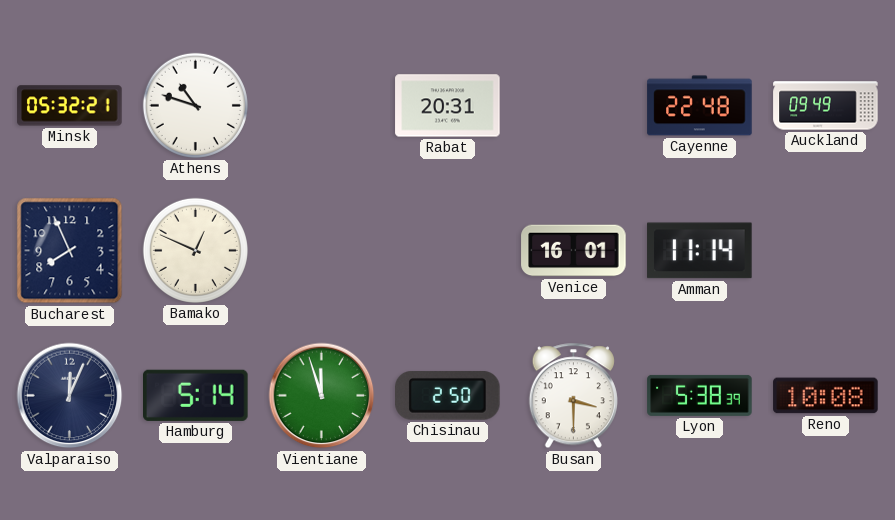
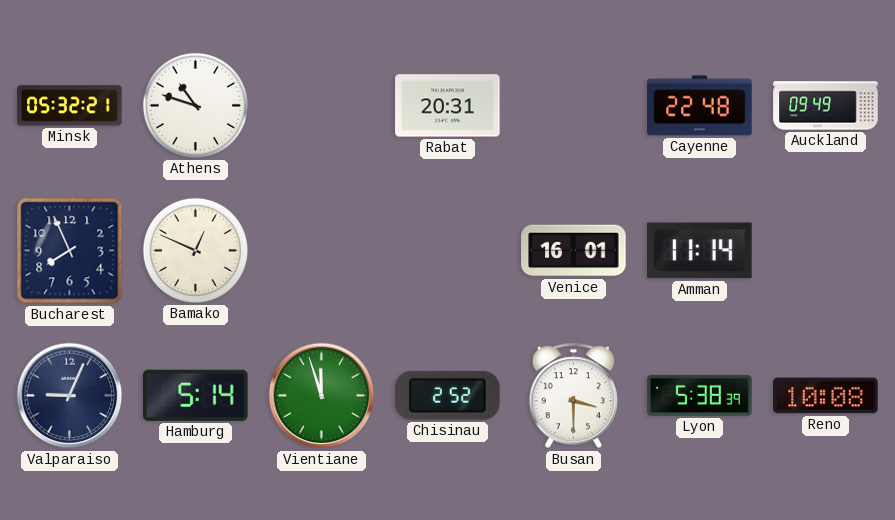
Valparaiso: 12:04 -> 9:04
Chisinau: 2:50 -> 2:52
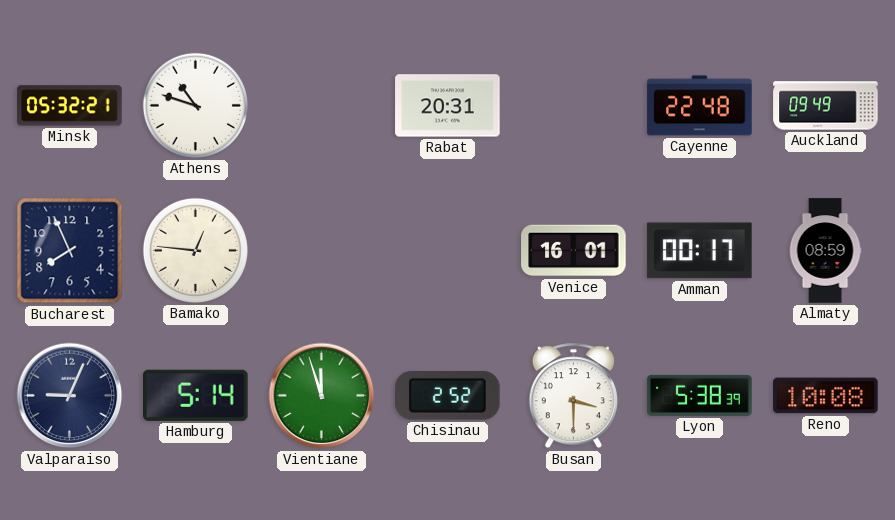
Bamako: 12:49 -> 12:46
Amman: 11:14 -> 00:17
Almaty: none -> 08:59
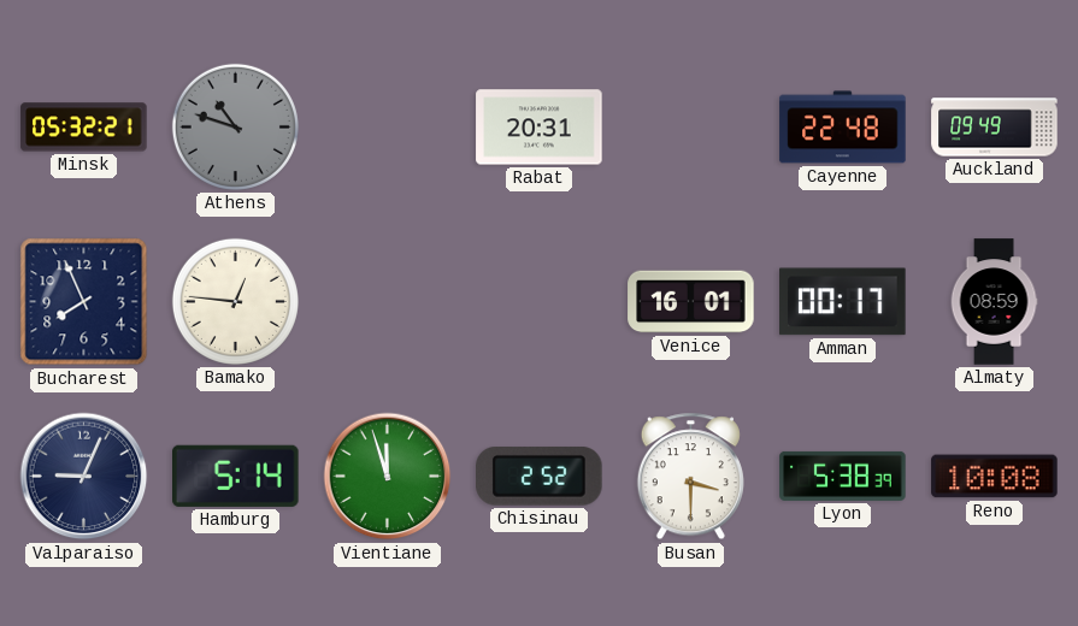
Athens dial: white -> grey
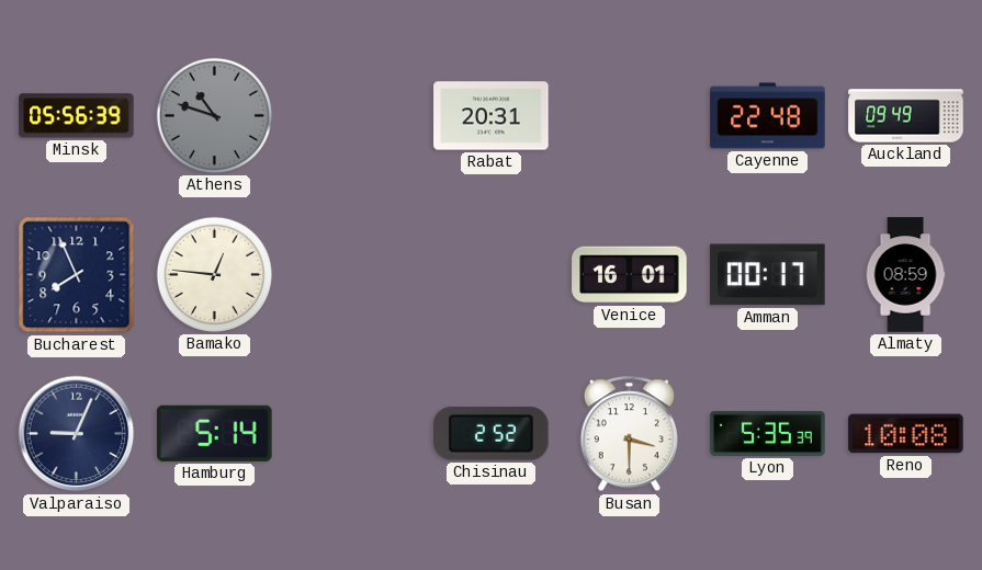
Minsk: 05:32 -> 05:56
Vientiane: 11:57 -> none
Lyon: 5:38 -> 5:35
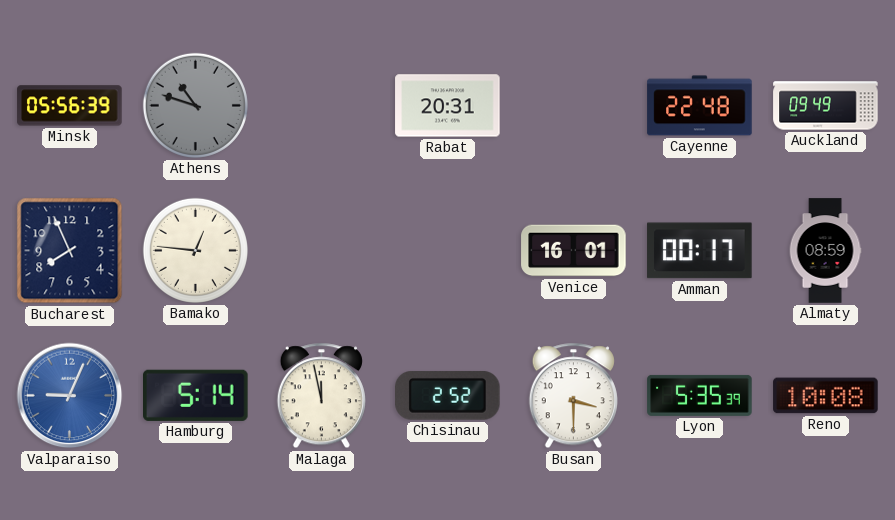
Valparaiso dial: navy -> blue
Malaga: none -> 11:58
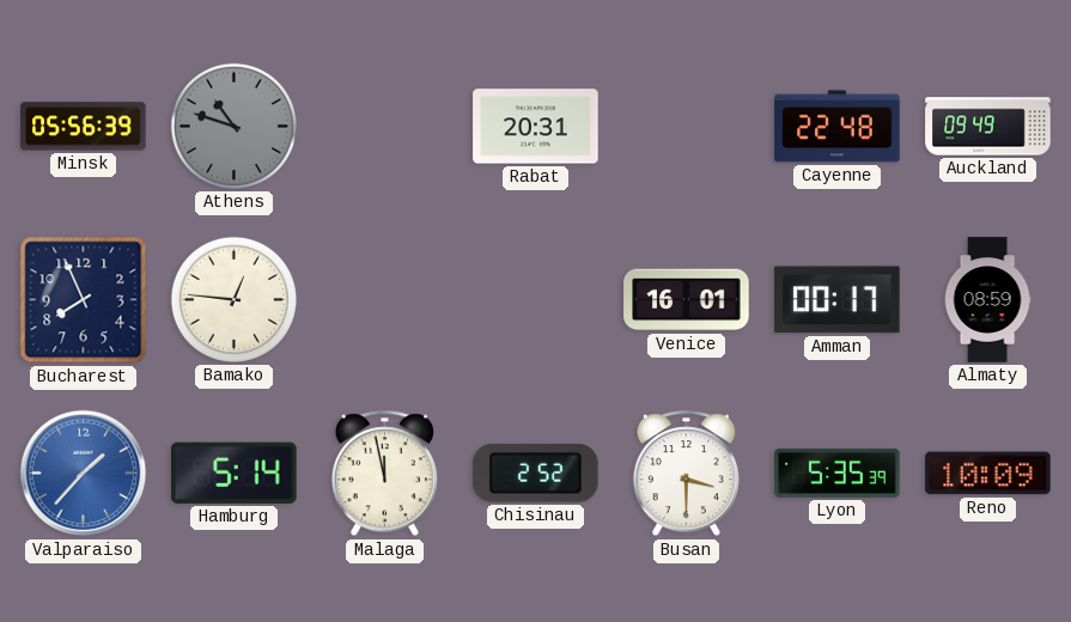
Valparaiso: 9:04 -> 1:37
Reno: 10:08 -> 10:09
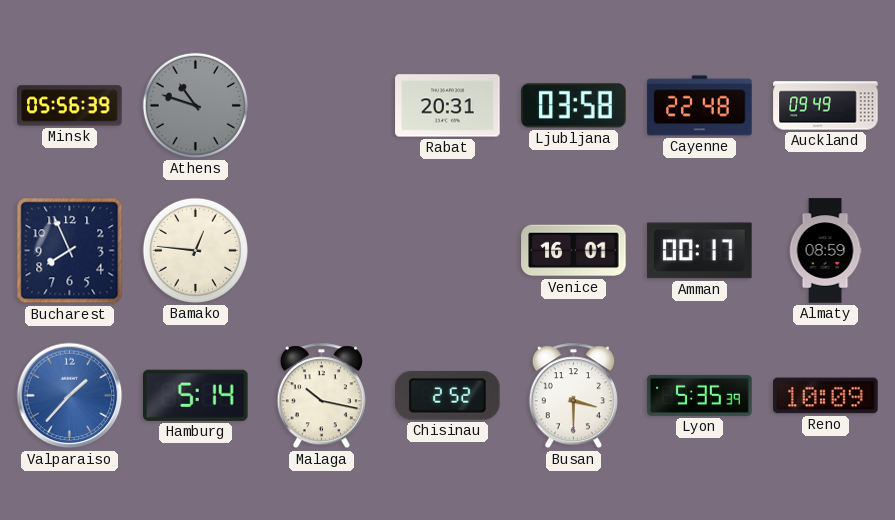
Ljubljana: none -> 03:58
Malaga: 11:58 -> 10:17
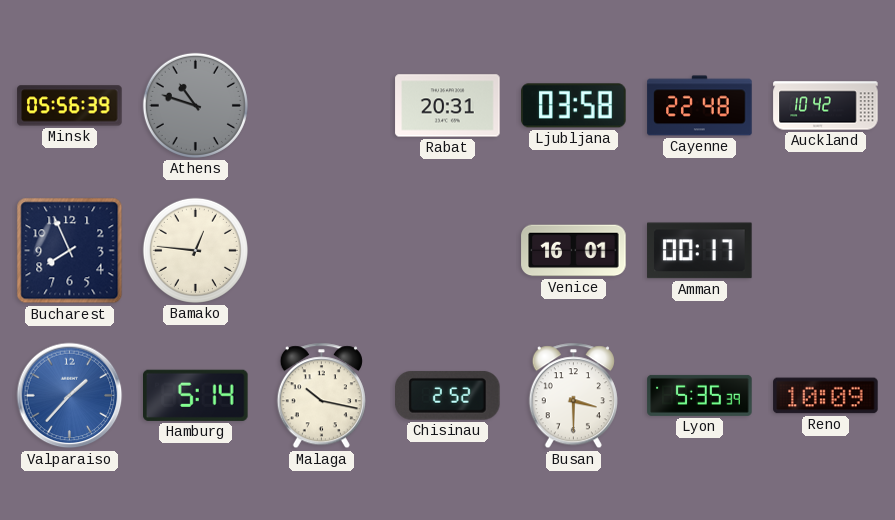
Auckland: 09:49 -> 10:42
Almaty: 08:59 -> none
